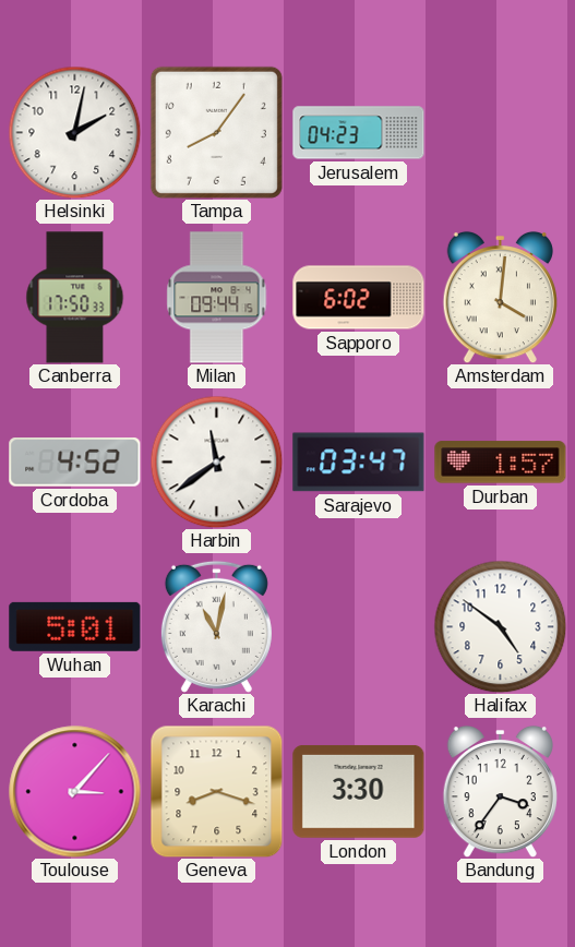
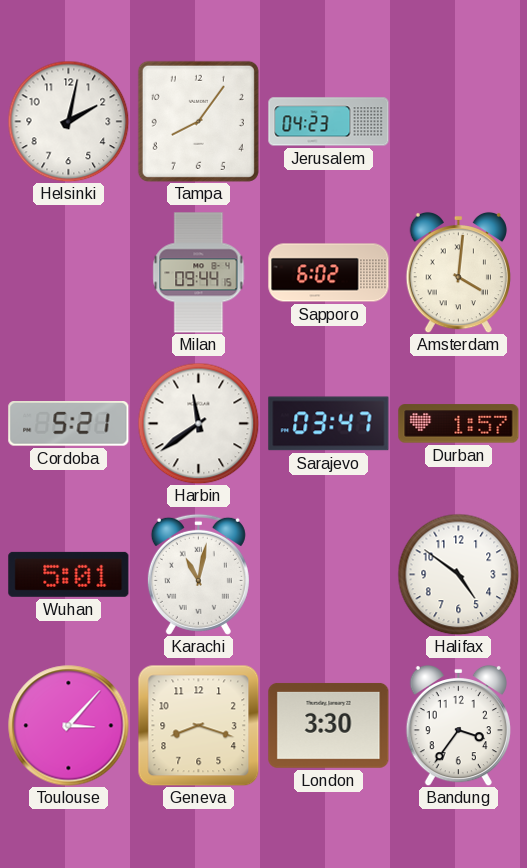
Canberra: 17:50 -> none
Cordoba: 4:52 -> 5:21
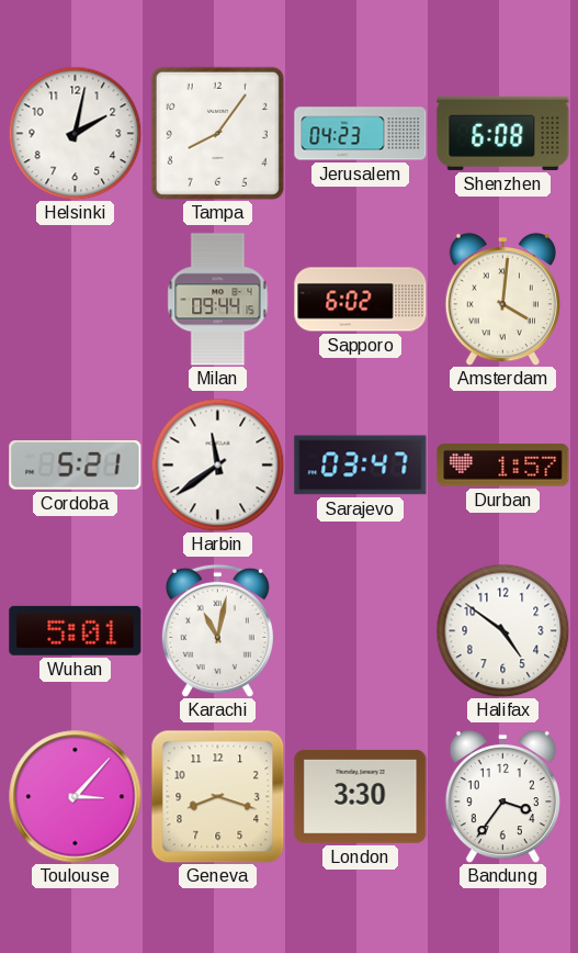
Shenzhen: none -> 6:08
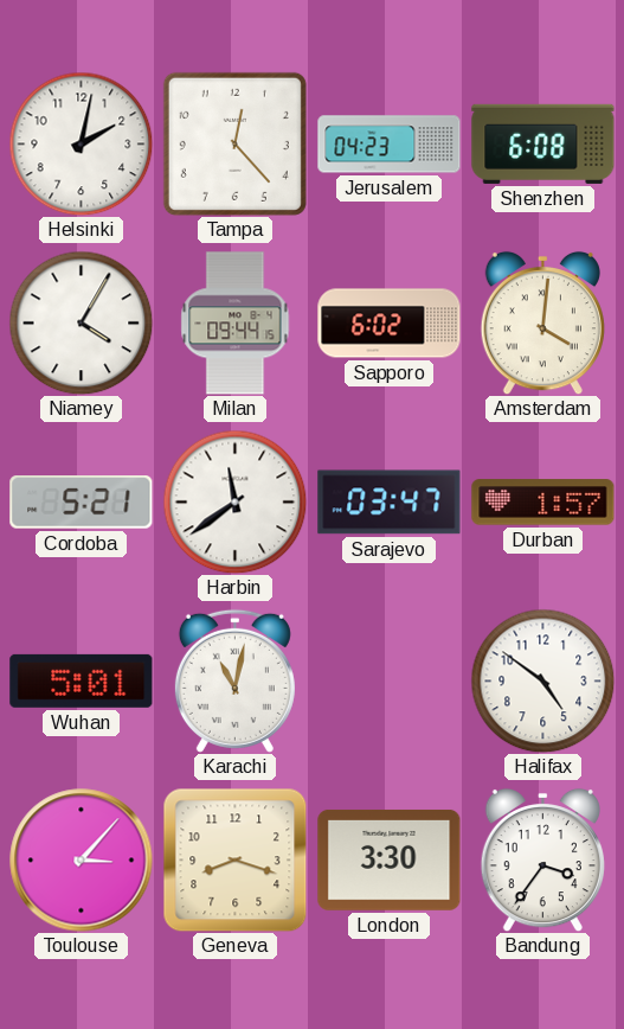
Tampa: 8:06 -> 12:23
Niamey: none -> 4:05
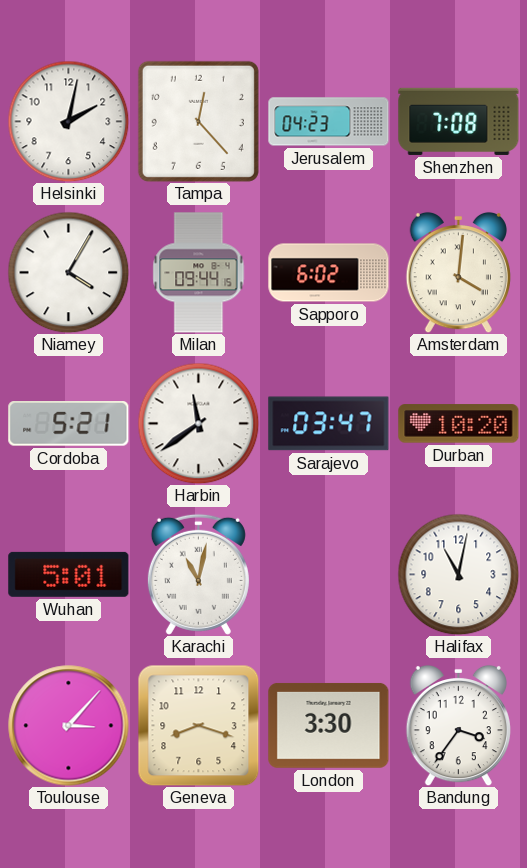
Shenzhen: 6:08 -> 7:08
Durban: 1:57 -> 10:20
Halifax: 4:51 -> 11:02
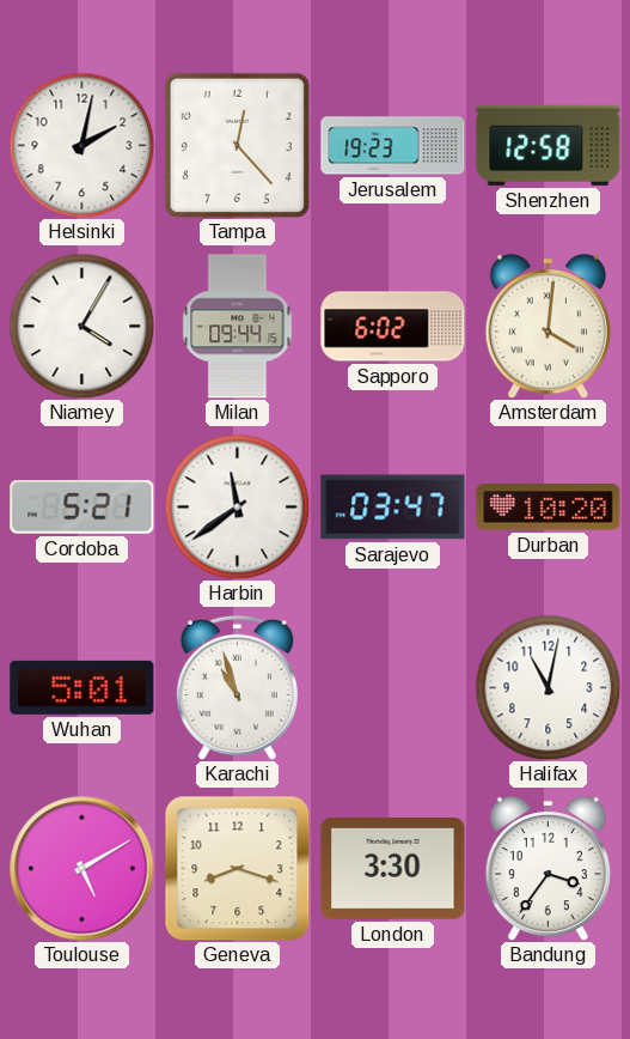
Jerusalem: 04:23 -> 19:23
Shenzhen: 7:08 -> 12:58
Karachi: 11:02 -> 10:57
Toulouse: 3:07 -> 5:10
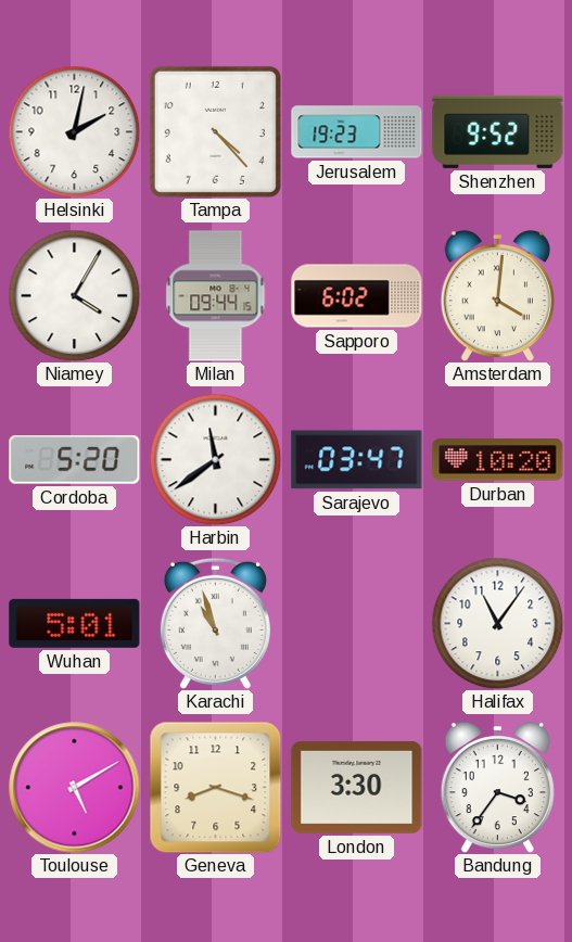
Tampa: 12:23 -> 4:23
Shenzhen: 12:58 -> 9:52
Cordoba: 5:21 -> 5:20
Halifax: 11:02 -> 11:06
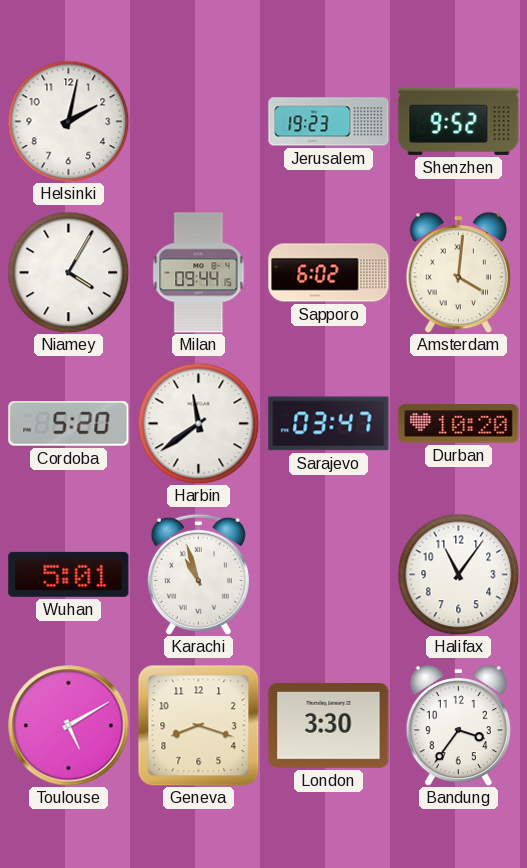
Tampa: 4:23 -> none
